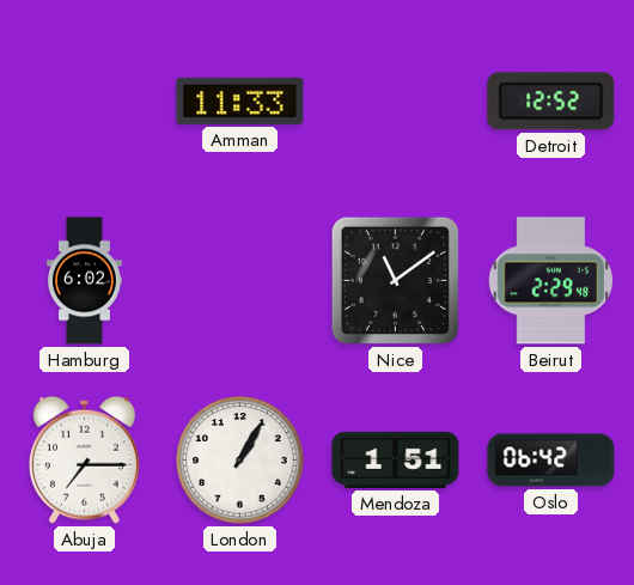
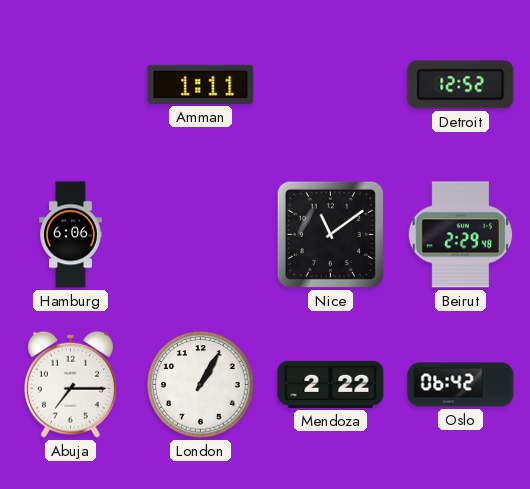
Amman: 11:33 -> 1:11
Hamburg: 6:02 -> 6:06
Mendoza: 1:51 -> 2:22
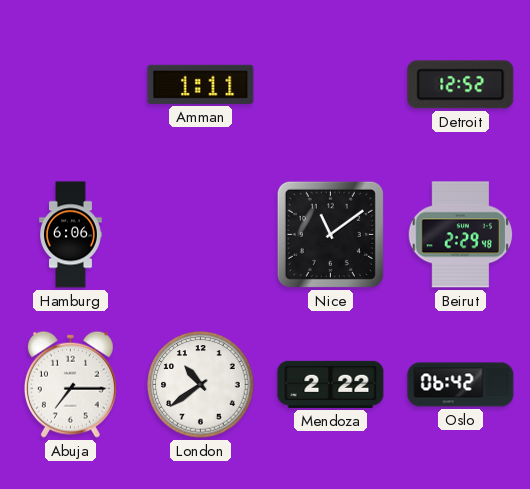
London: 1:05 -> 10:39
